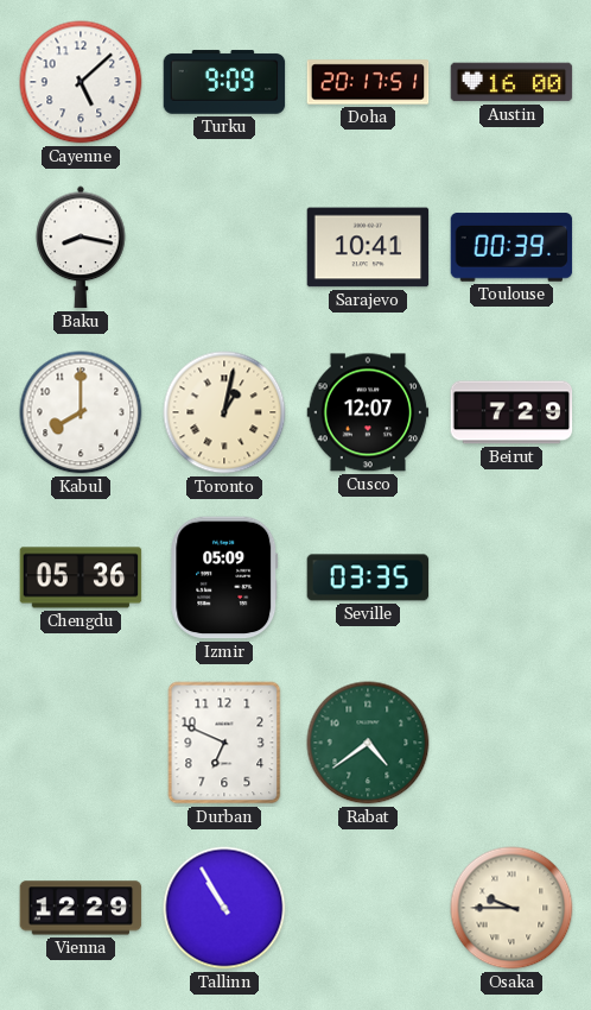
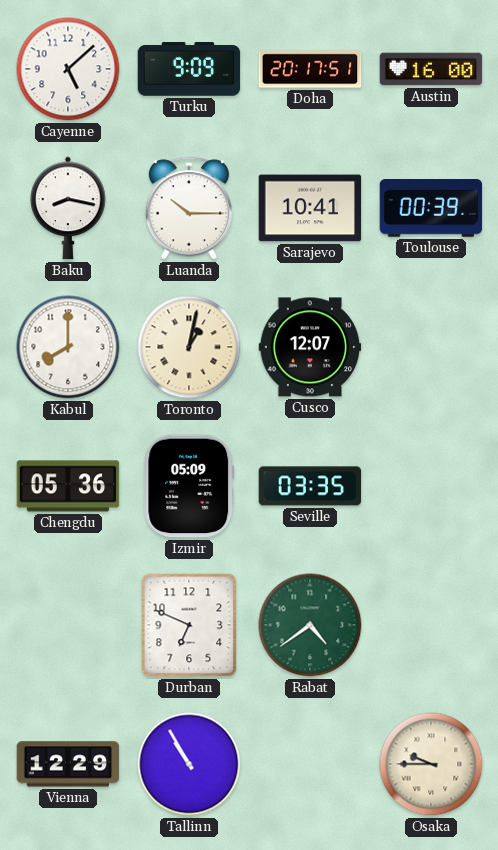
Luanda: none -> 10:15
Beirut: 7:29 -> none
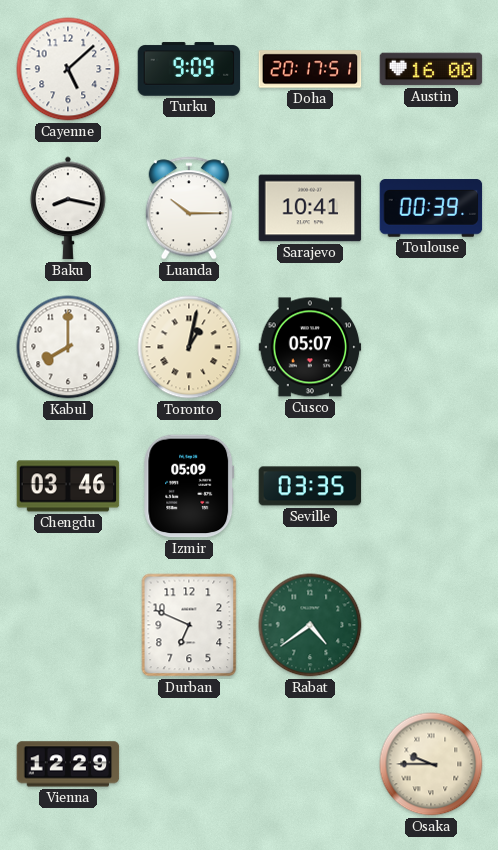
Cusco: 12:07 -> 05:07
Chengdu: 05:36 -> 03:46
Tallinn: 10:55 -> none
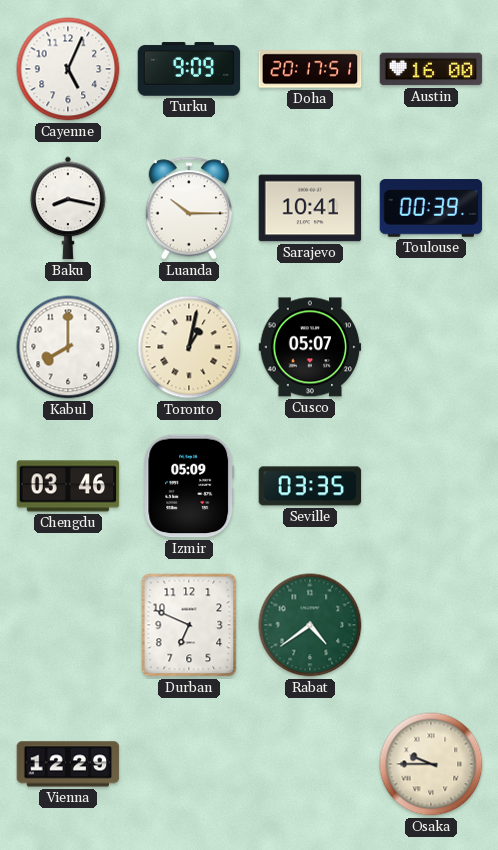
Cayenne: 5:08 -> 5:04
